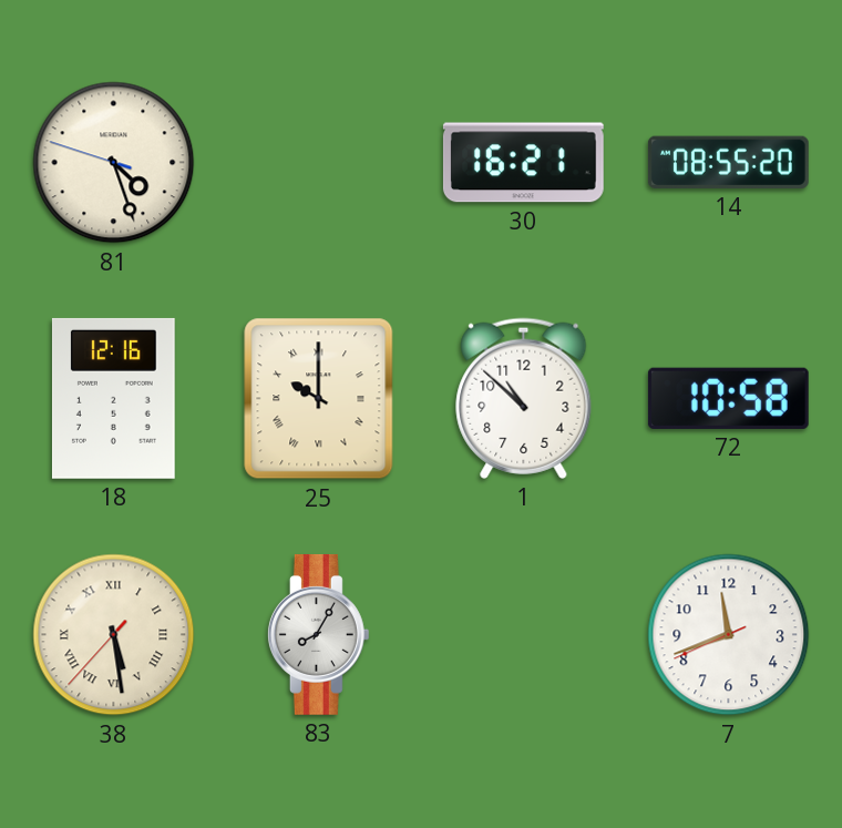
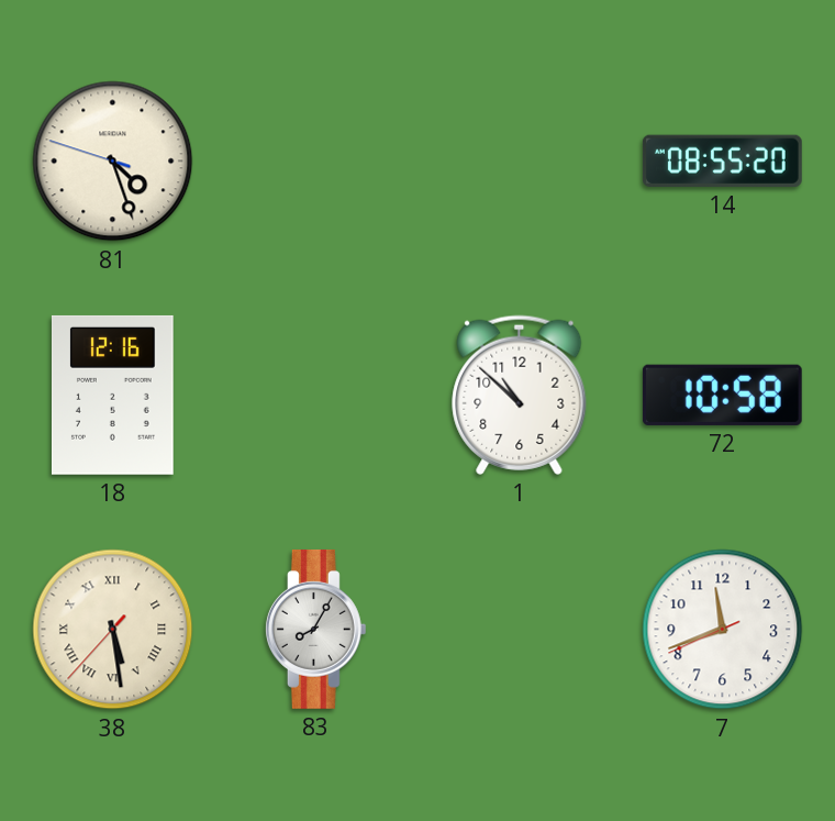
30: 16:21 -> none
25: 10:00 -> none
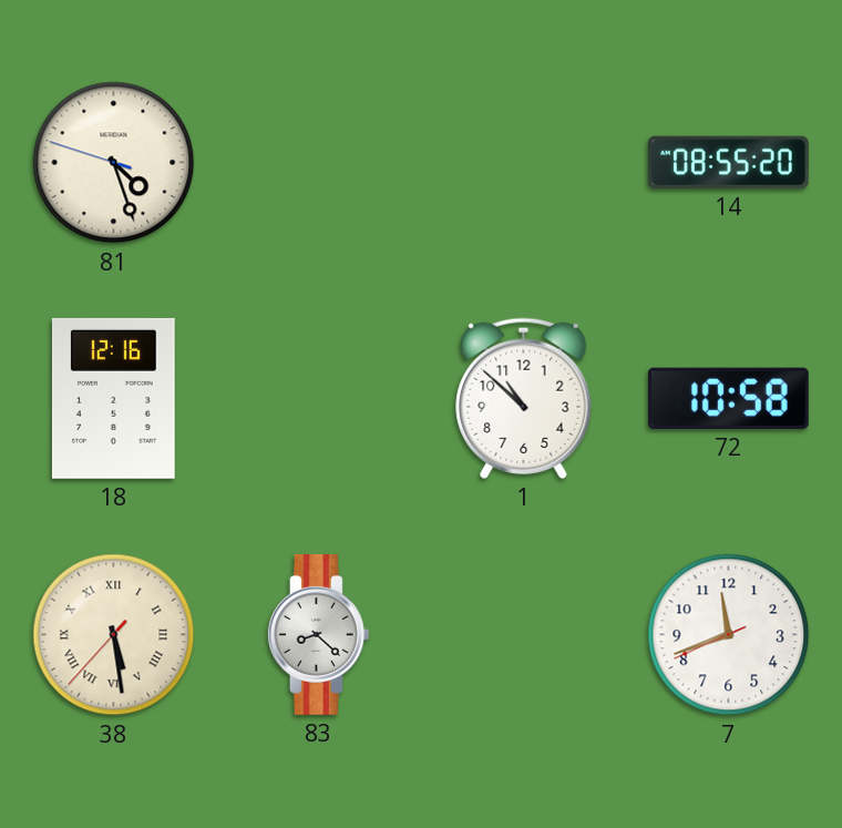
83: 8:05 -> 8:22
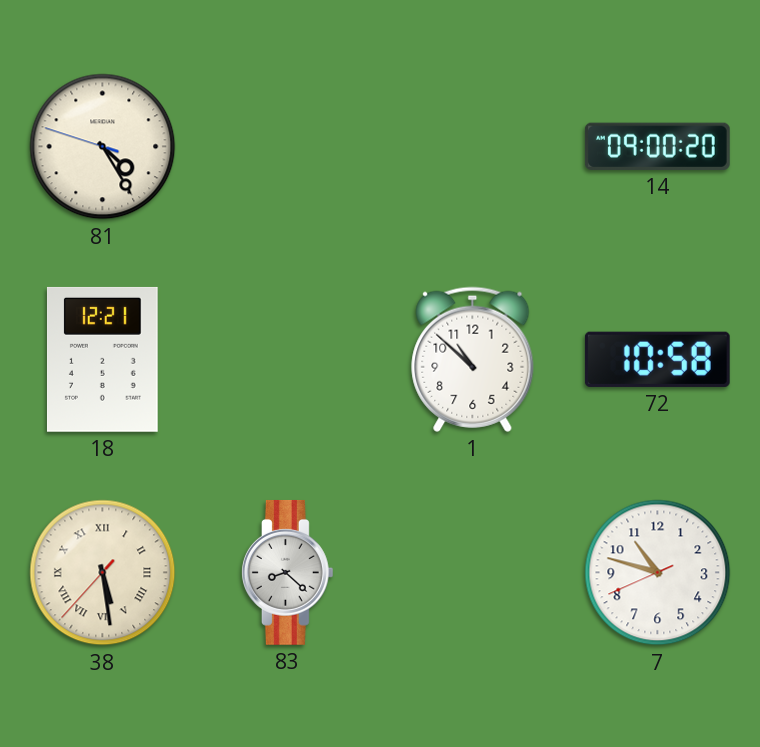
81: 4:26 -> 4:24
14: 08:55 -> 09:00
18: 12:16 -> 12:21
7: 11:41 -> 10:47
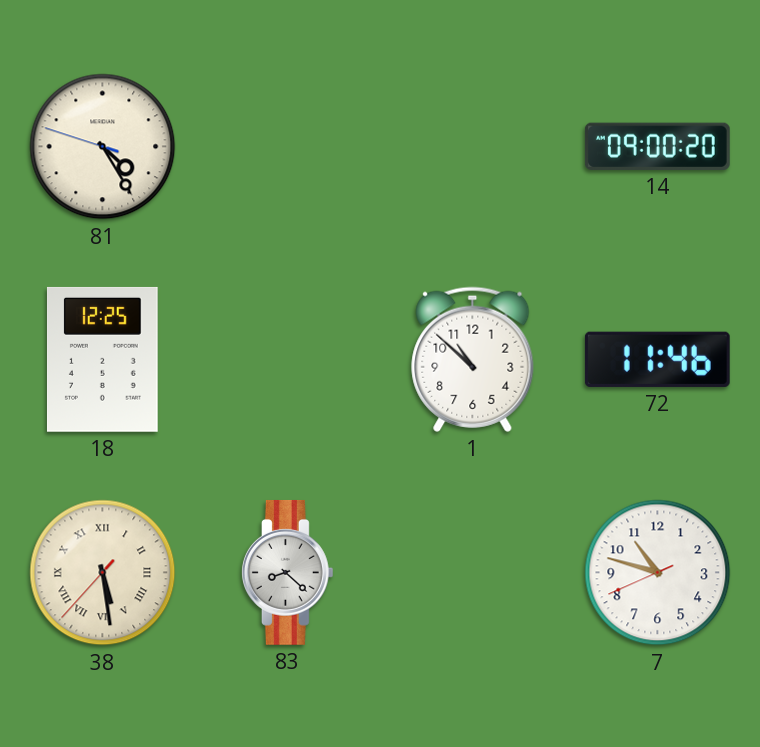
18: 12:21 -> 12:25
72: 10:58 -> 11:46
